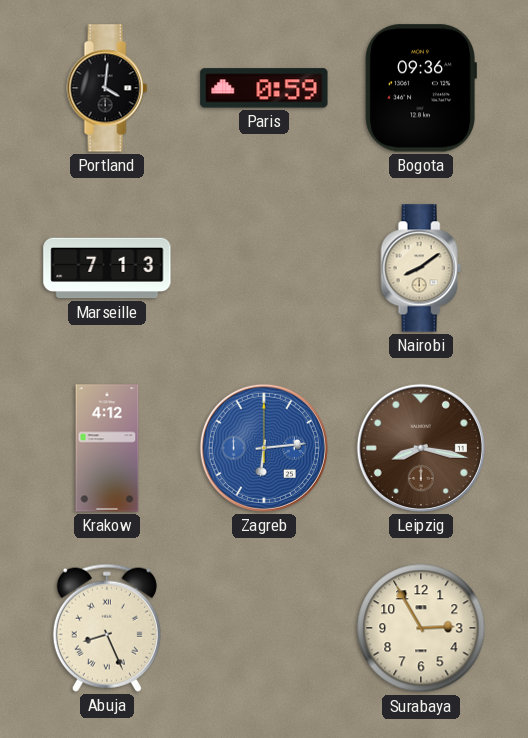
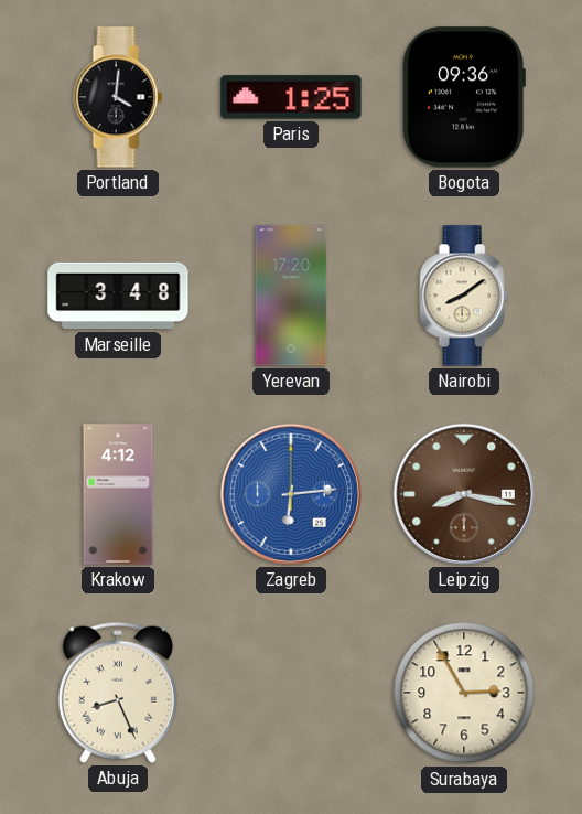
Paris: 0:59 -> 1:25
Marseille: 7:13 -> 3:48
Yerevan: none -> 17:20
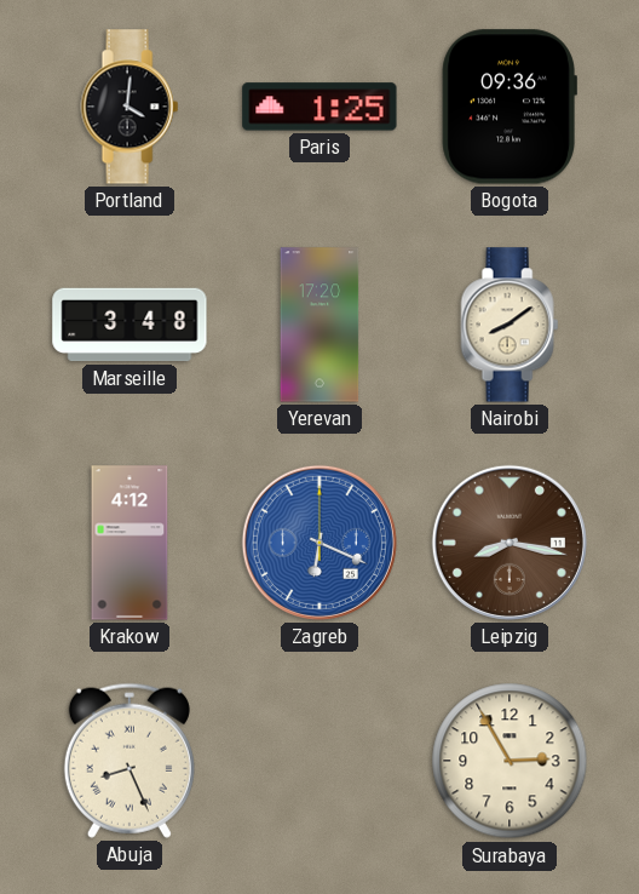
Zagreb: 6:14 -> 6:19
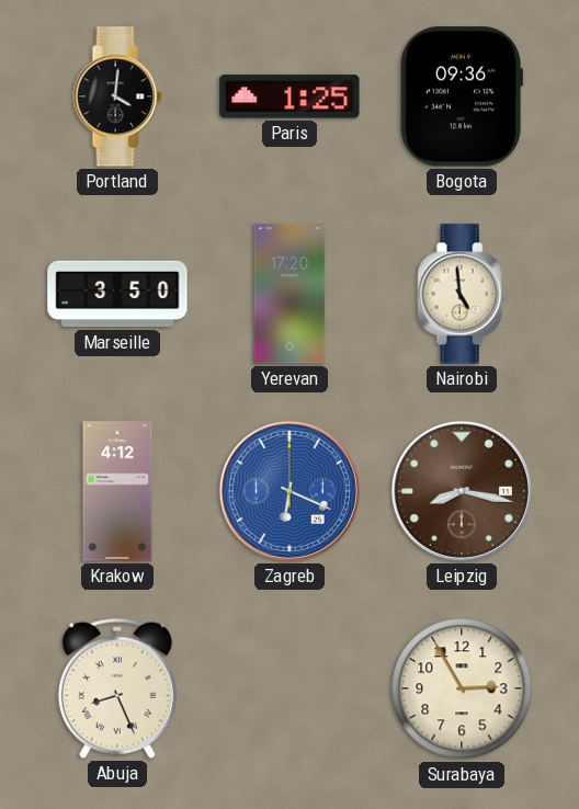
Marseille: 3:48 -> 3:50
Nairobi: 8:09 -> 4:59
